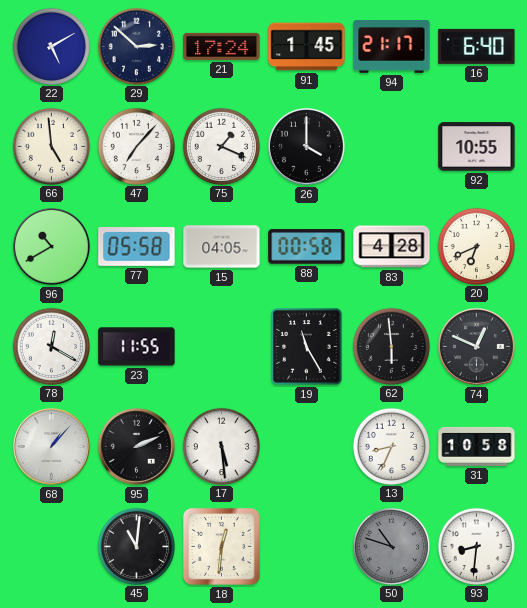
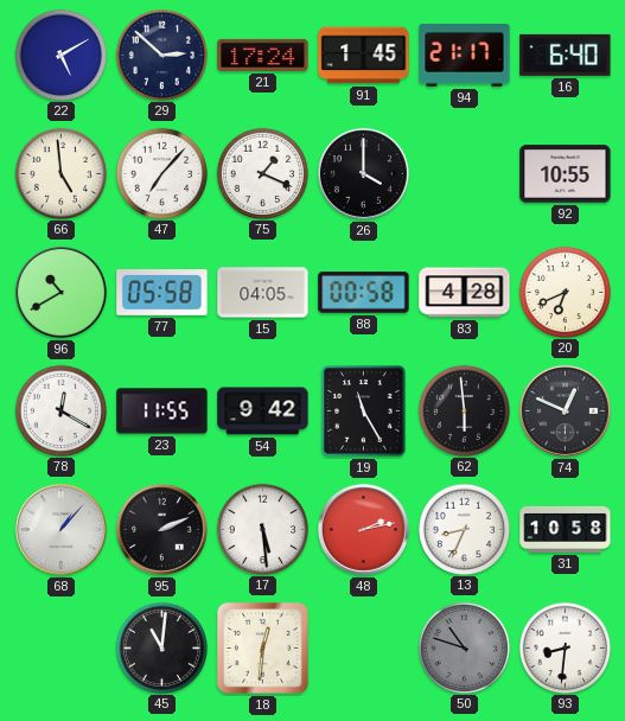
54: none -> 9:42
48: none -> 2:13
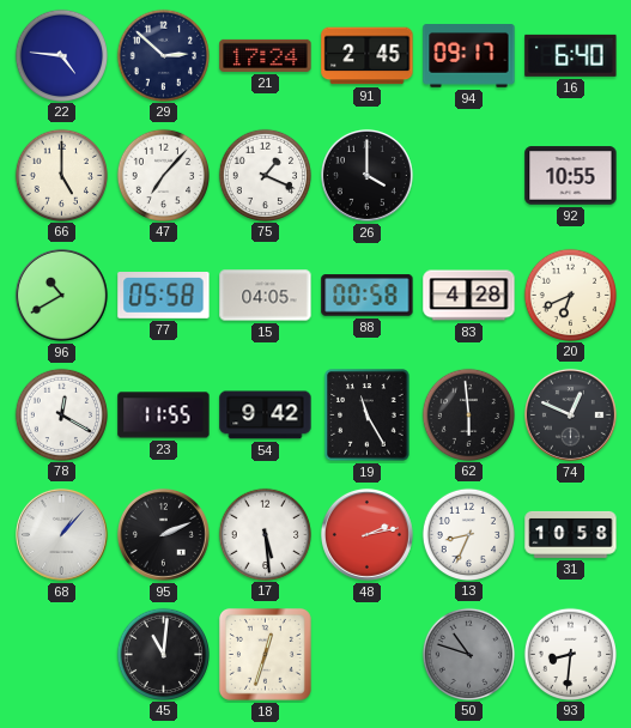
22: 5:10 -> 4:46
91: 1:45 -> 2:45
94: 21:17 -> 09:17
66: 4:59 -> 5:00
18: 12:31 -> 12:33
